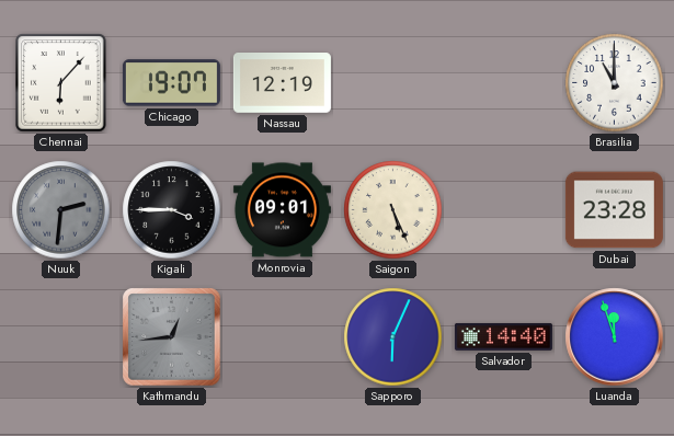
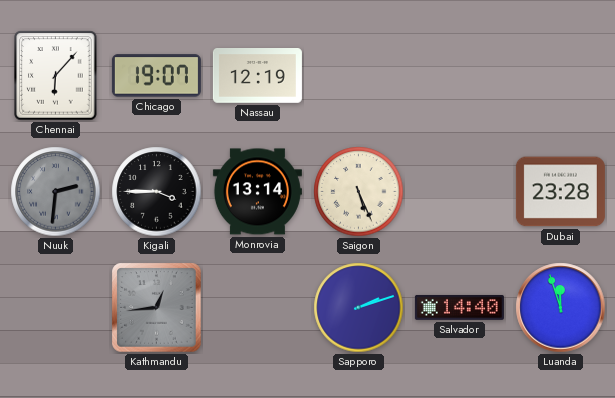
Brasilia: 11:00 -> none
Monrovia: 09:01 -> 13:14
Sapporo: 6:04 -> 2:12
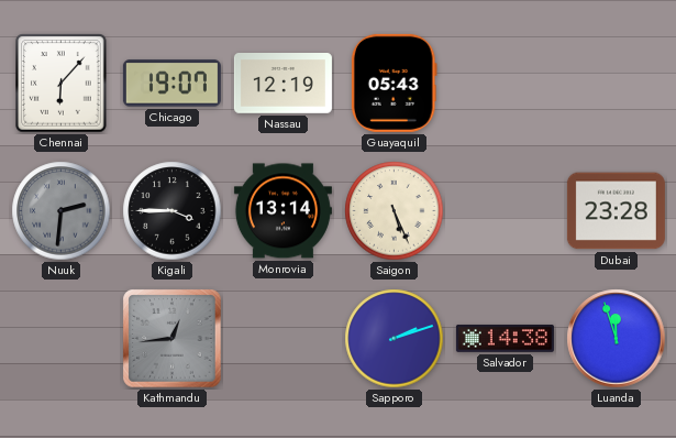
Guayaquil: none -> 05:43
Salvador: 14:40 -> 14:38
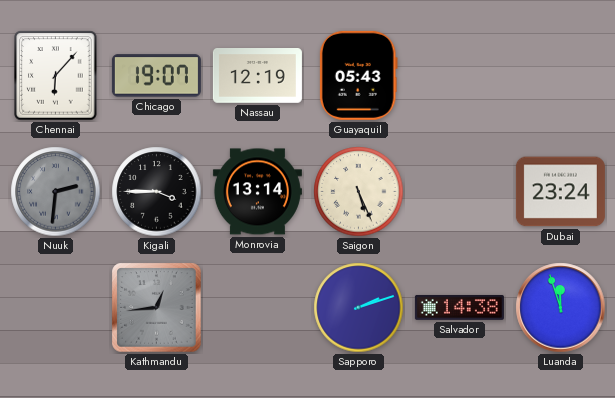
Dubai: 23:28 -> 23:24
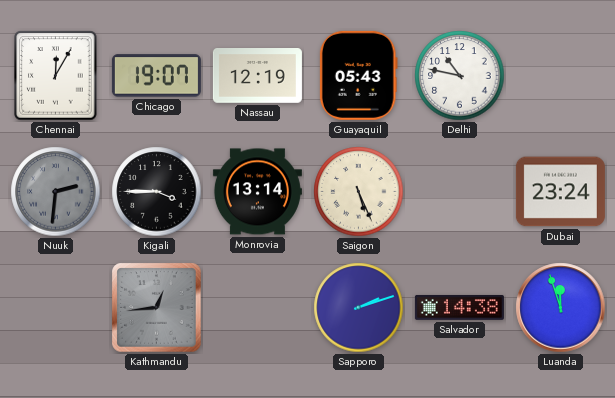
Chennai: 6:07 -> 12:05
Delhi: none -> 10:47
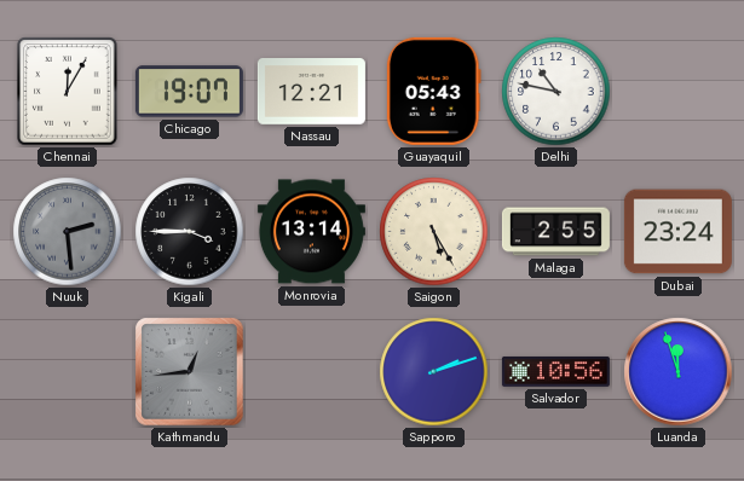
Nassau: 12:19 -> 12:21
Nuuk: 2:31 -> 2:29
Saigon: 5:26 -> 5:25
Malaga: none -> 2:55
Salvador: 14:38 -> 10:56
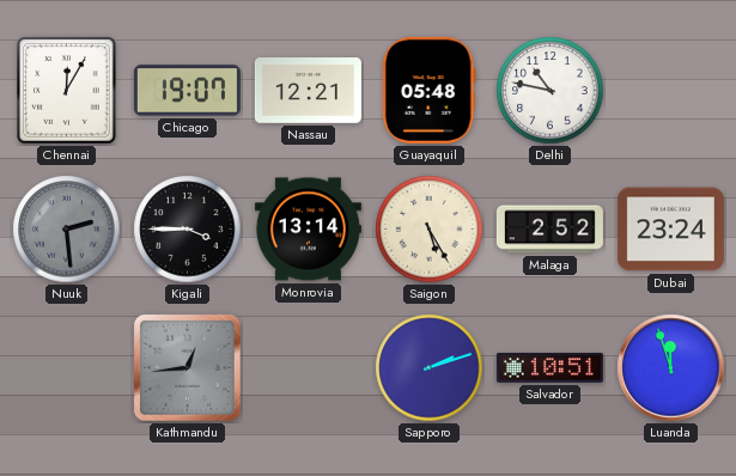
Guayaquil: 05:43 -> 05:48
Malaga: 2:55 -> 2:52
Salvador: 10:56 -> 10:51
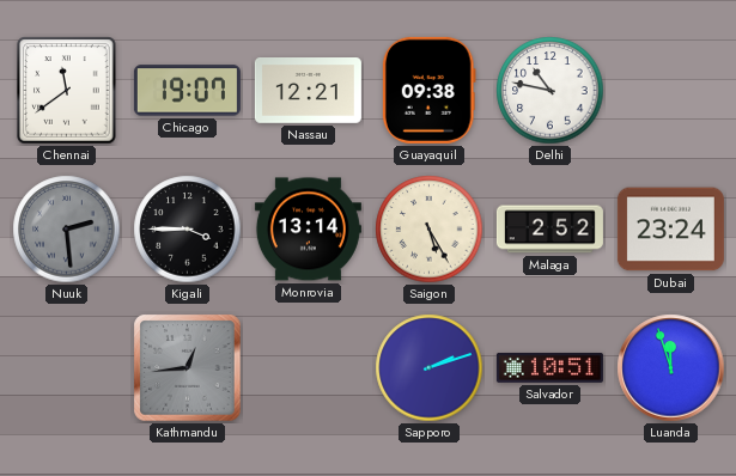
Chennai: 12:05 -> 11:39
Guayaquil: 05:48 -> 09:38
